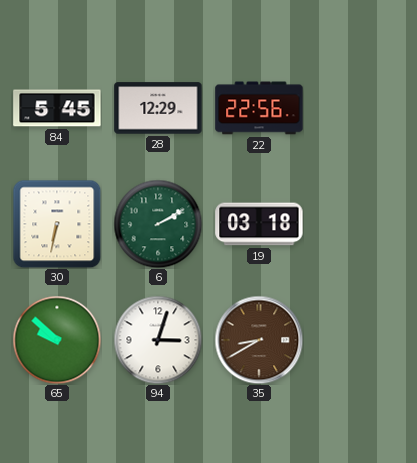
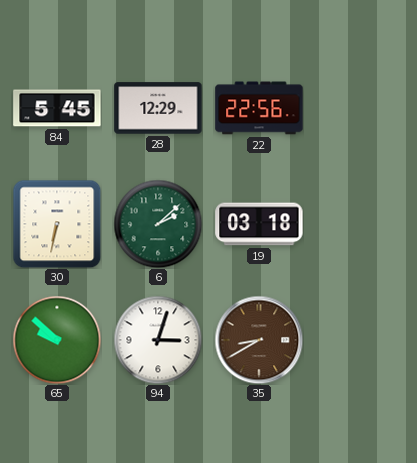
6: 2:10 -> 2:08
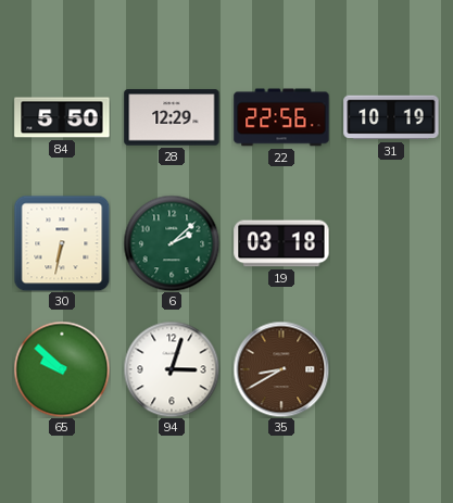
84: 5:45 -> 5:50
31: none -> 10:19
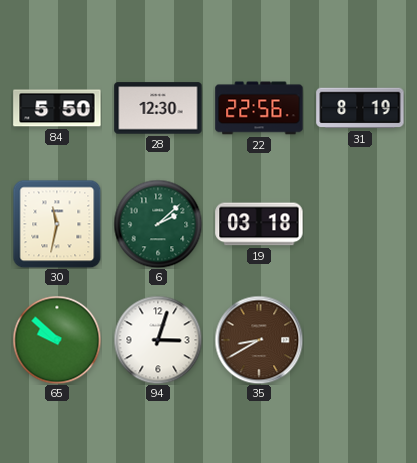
28: 12:29 -> 12:30
31: 10:19 -> 8:19
30: 6:32 -> 11:32
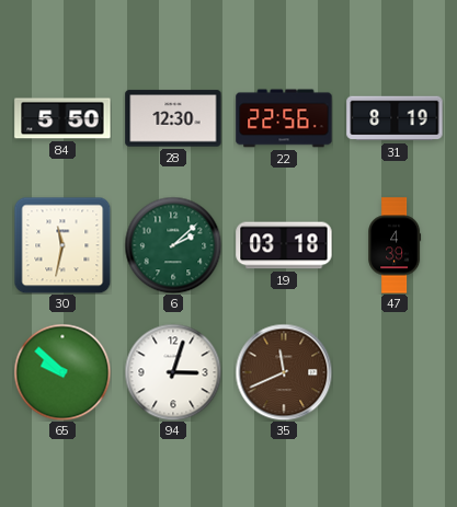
47: none -> 4:39
35: 8:40 -> 11:41
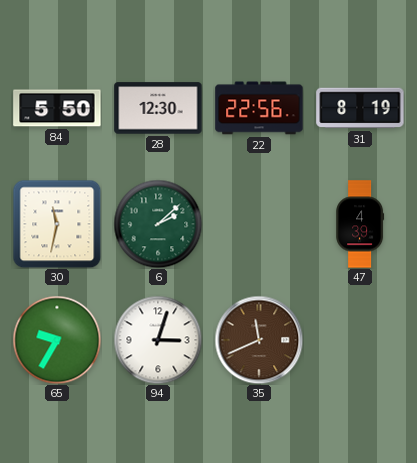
19: 03:18 -> none
65: 9:52 -> 9:35
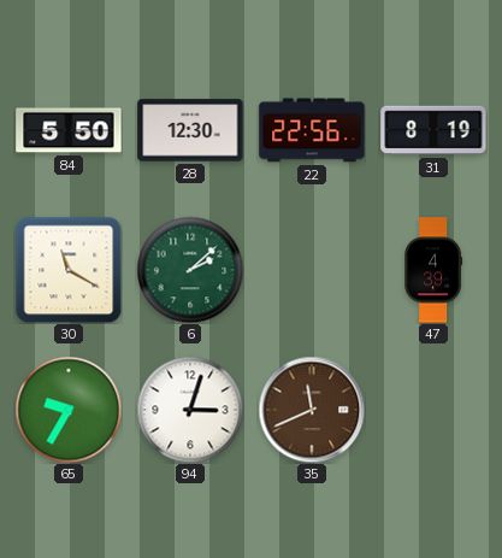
30: 11:32 -> 11:20
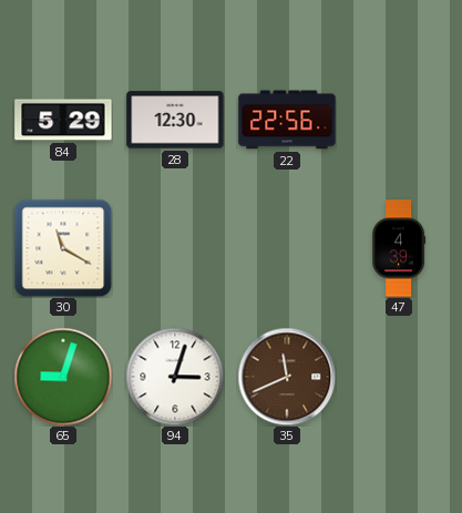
84: 5:50 -> 5:29
31: 8:19 -> none
6: 2:08 -> none
65: 9:35 -> 9:03
